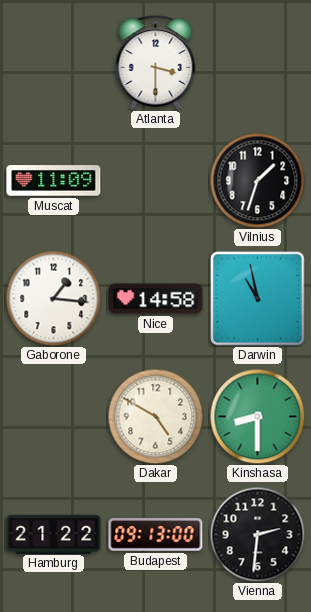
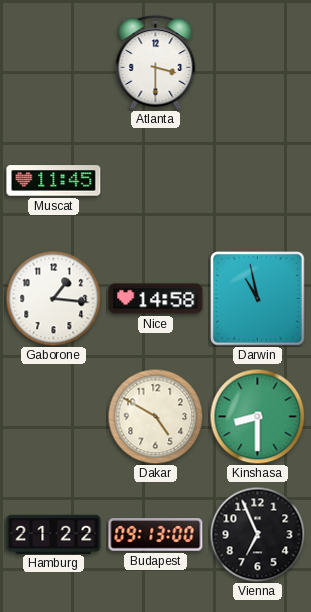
Muscat: 11:09 -> 11:45
Vilnius: 1:33 -> none
Vienna: 2:31 -> 6:56
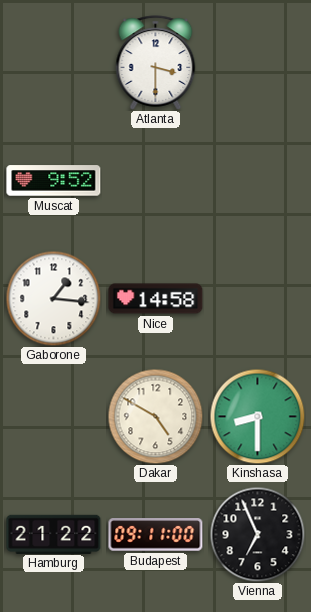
Muscat: 11:45 -> 9:52
Darwin: 10:58 -> none
Budapest: 09:13 -> 09:11
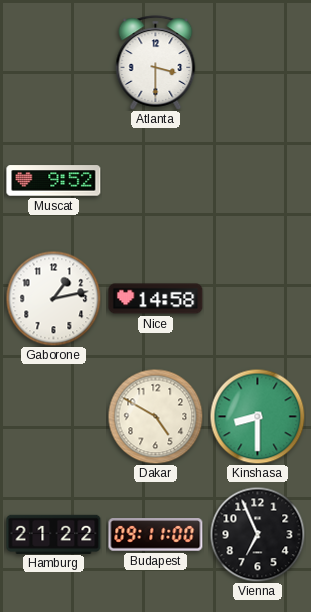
Gaborone: 1:16 -> 1:13
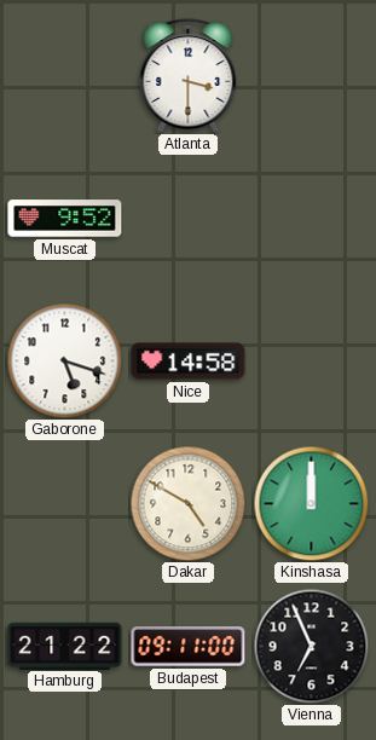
Gaborone: 1:13 -> 5:18
Kinshasa: 8:30 -> 12:00
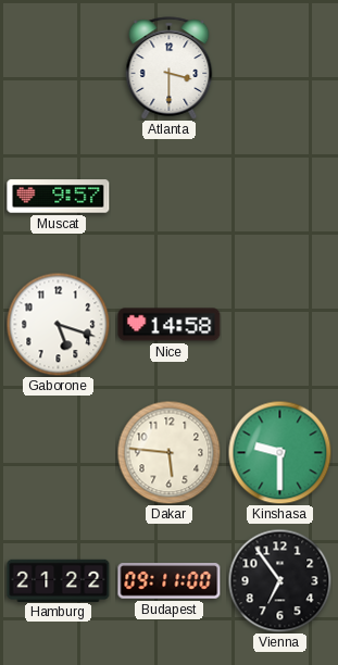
Muscat: 9:52 -> 9:57
Dakar: 4:50 -> 5:46
Kinshasa: 12:00 -> 9:30
Vienna: 6:56 -> 6:54
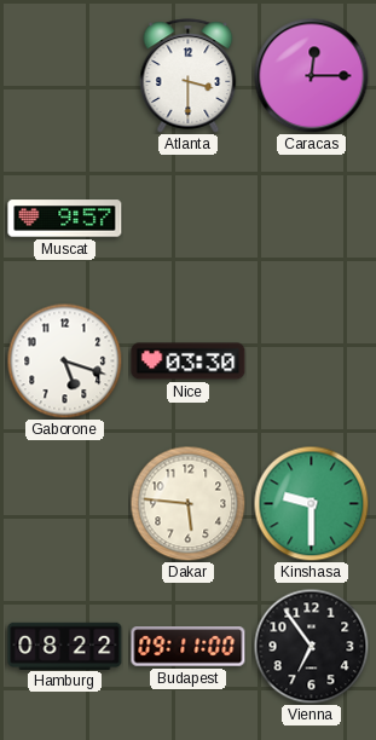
Caracas: none -> 12:15
Nice: 14:58 -> 03:30
Hamburg: 21:22 -> 08:22
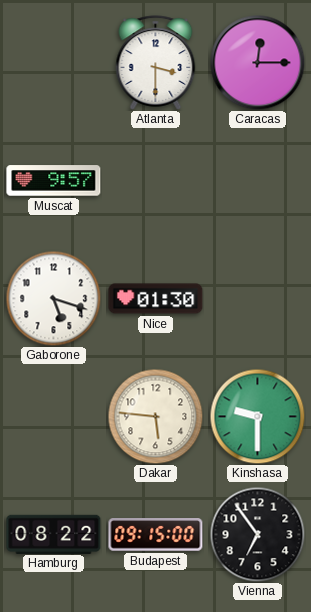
Nice: 03:30 -> 01:30
Budapest: 09:11 -> 09:15
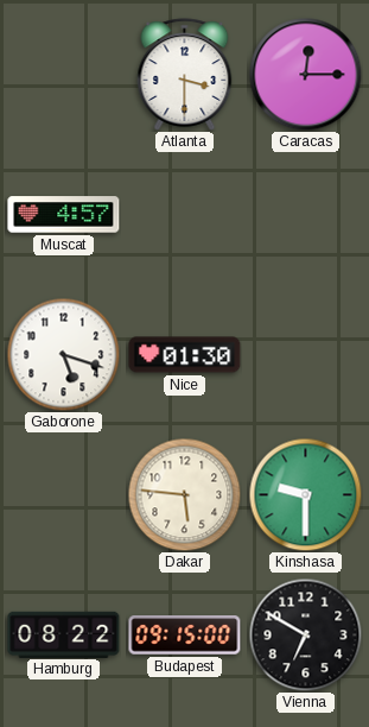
Muscat: 9:57 -> 4:57
Vienna: 6:54 -> 6:50
